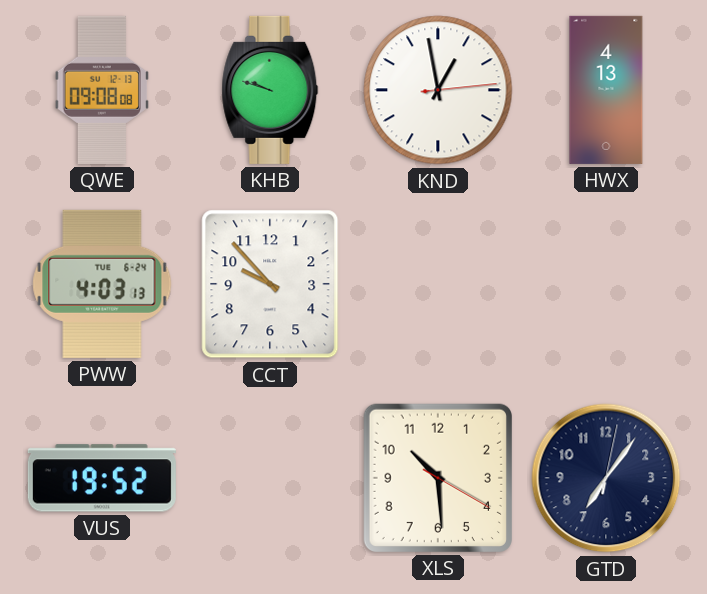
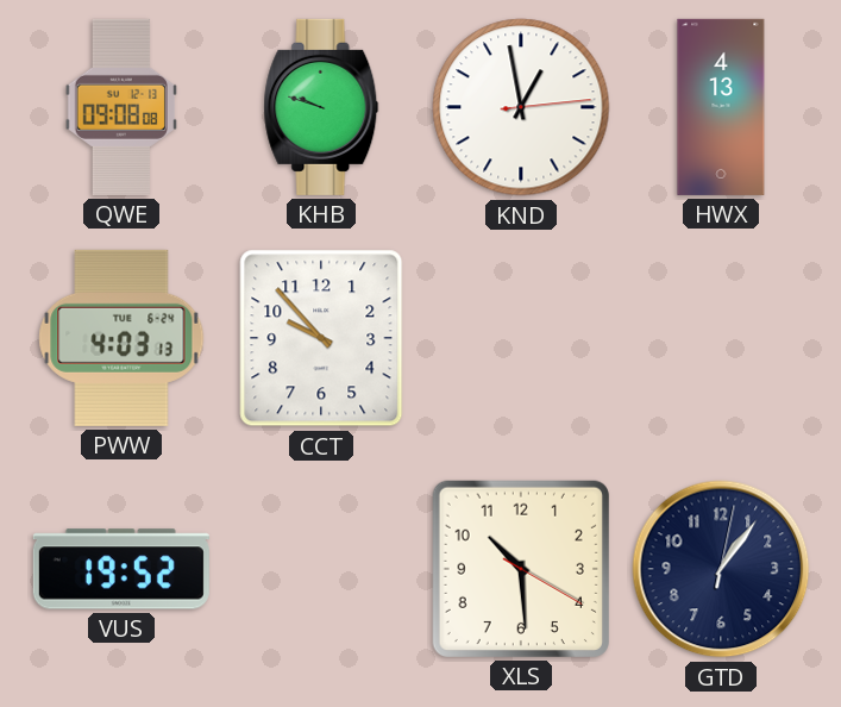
GTD: 7:06 -> 1:06
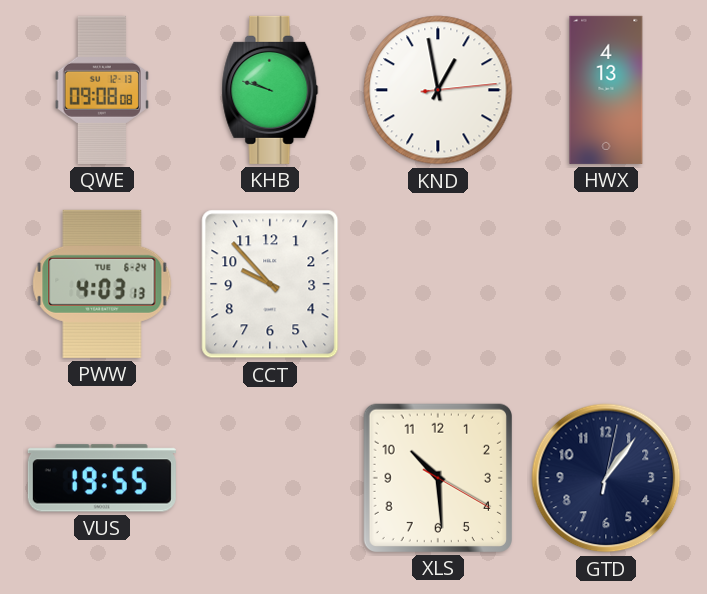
VUS: 19:52 -> 19:55
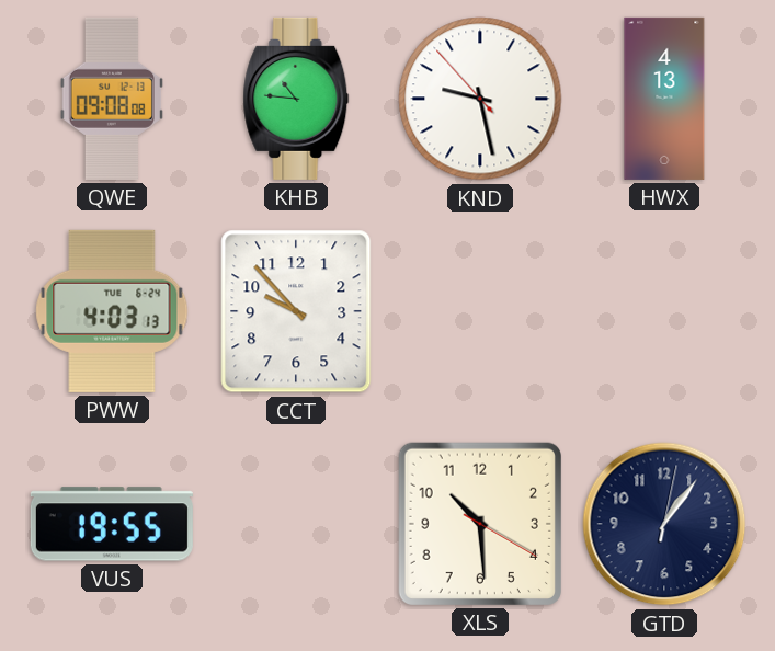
KHB: 9:48 -> 10:46
KND: 12:58 -> 9:27
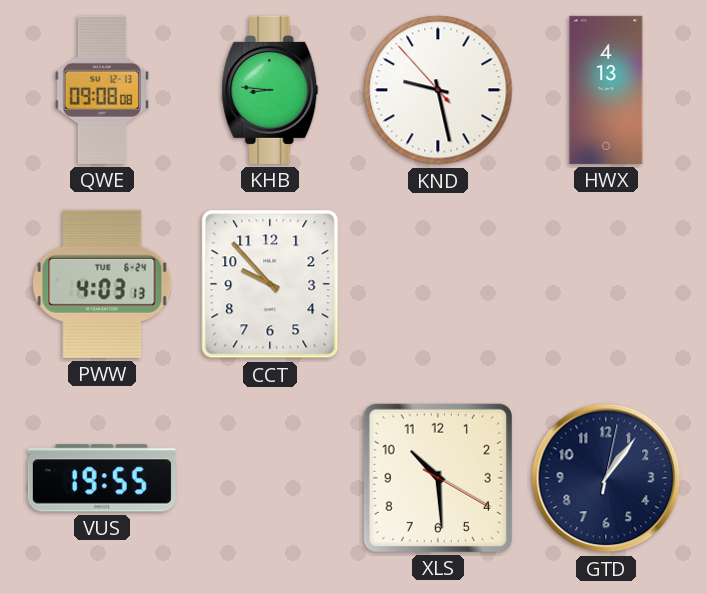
KHB: 10:46 -> 8:46
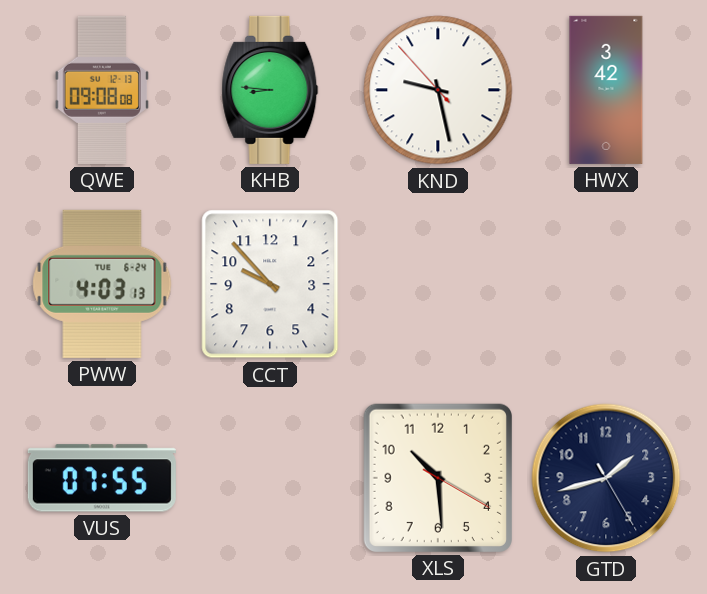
HWX: 4:13 -> 3:42
VUS: 19:55 -> 07:55
GTD: 1:06 -> 1:42
